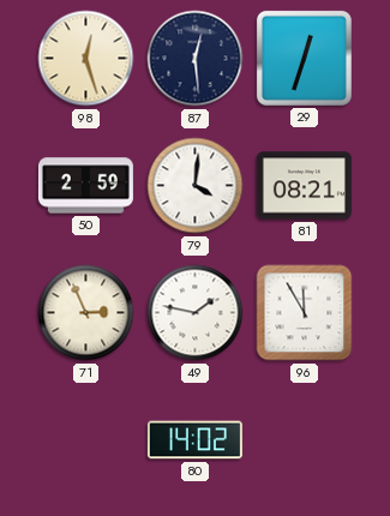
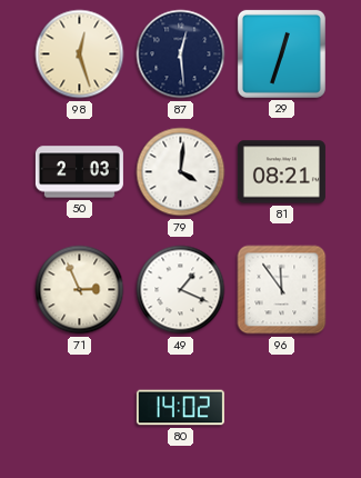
50: 2:59 -> 2:03
49: 1:47 -> 1:19
96: 11:55 -> 11:54
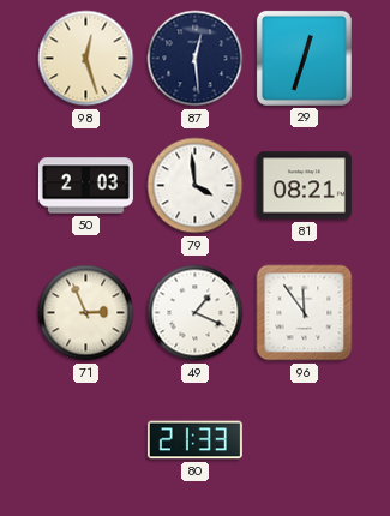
79: 4:01 -> 3:59
80: 14:02 -> 21:33
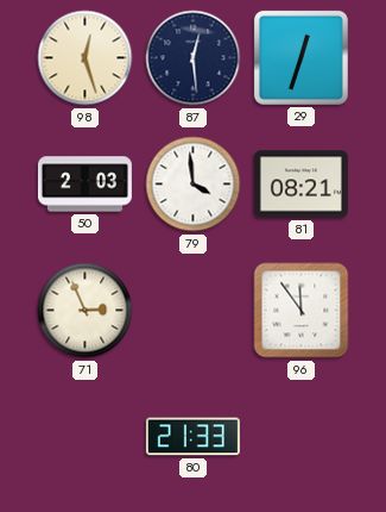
49: 1:19 -> none
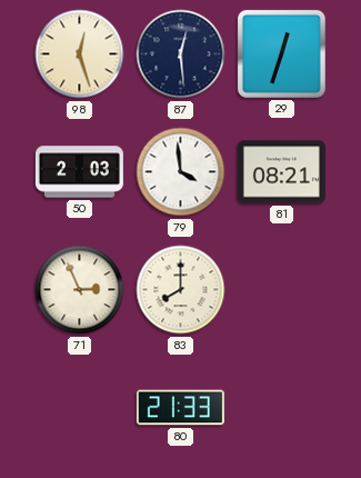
83: none -> 8:00
96: 11:54 -> none
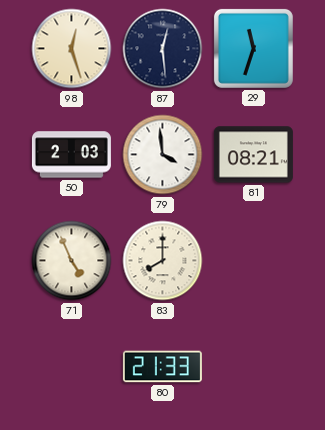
29: 12:33 -> 11:33
71: 2:56 -> 4:56
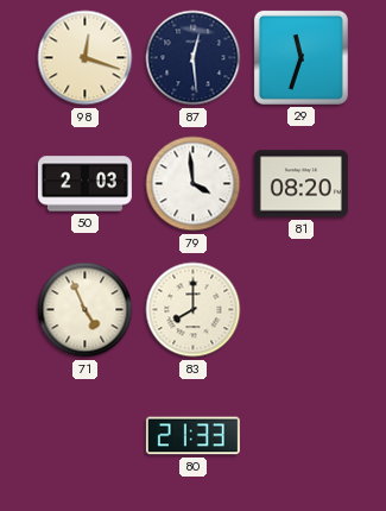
98: 12:27 -> 12:18
81: 08:21 -> 08:20
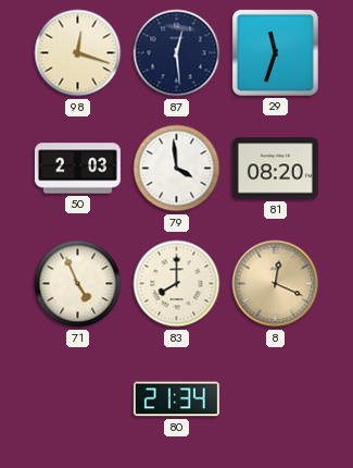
8: none -> 12:19
80: 21:33 -> 21:34
